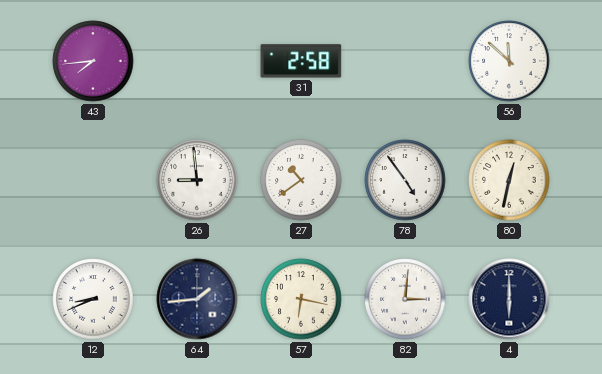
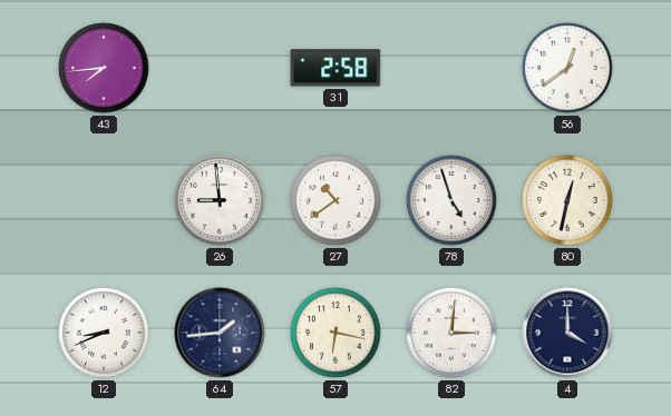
56: 11:52 -> 12:39
78: 4:54 -> 4:57
4: 6:00 -> 4:00
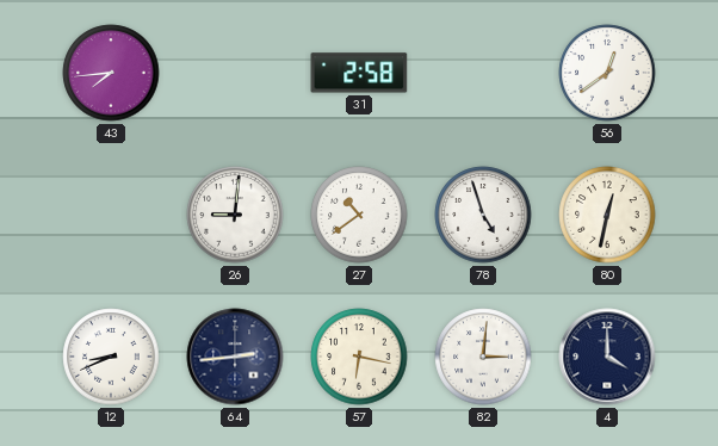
26: 8:59 -> 9:01
64: 1:44 -> 2:44
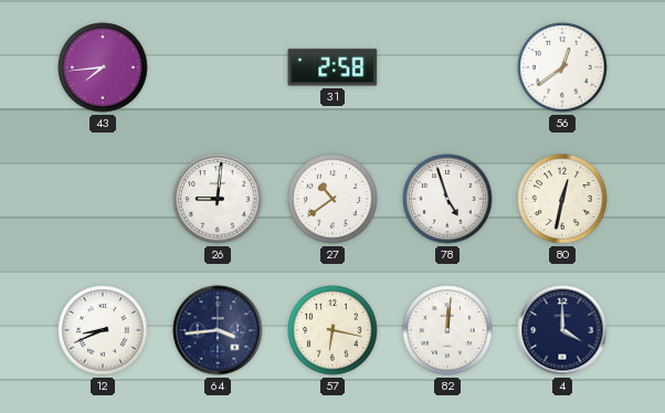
64: 2:44 -> 3:44
82: 3:01 -> 12:01
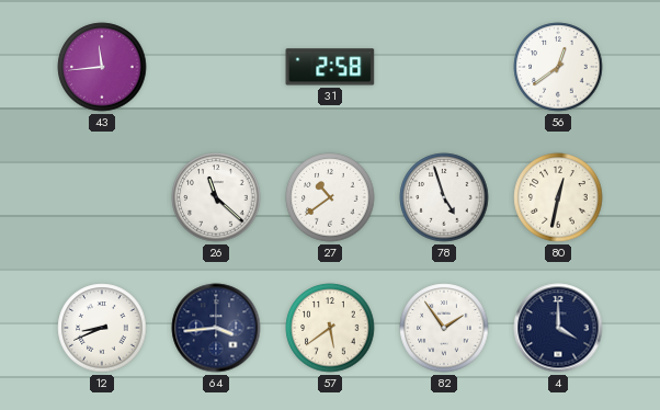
43: 7:44 -> 11:44
26: 9:01 -> 11:22
57: 6:17 -> 5:39
82: 12:01 -> 1:54
